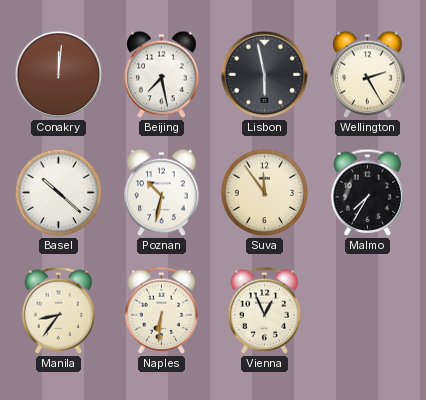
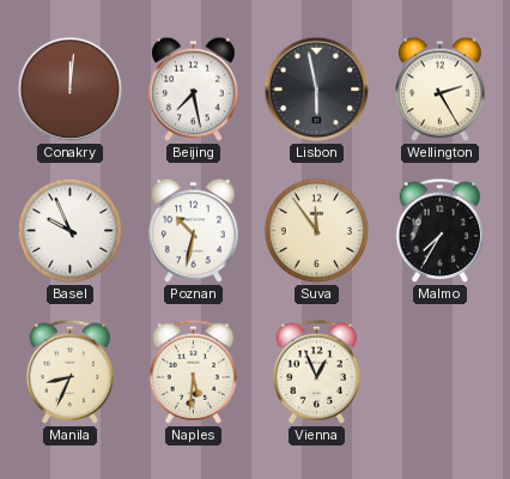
Basel: 10:22 -> 9:56
Manila: 8:36 -> 8:34
Naples: 6:31 -> 5:31
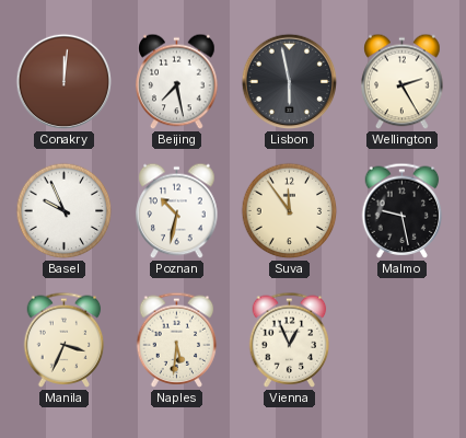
Malmo: 7:35 -> 9:28
Manila: 8:34 -> 3:34
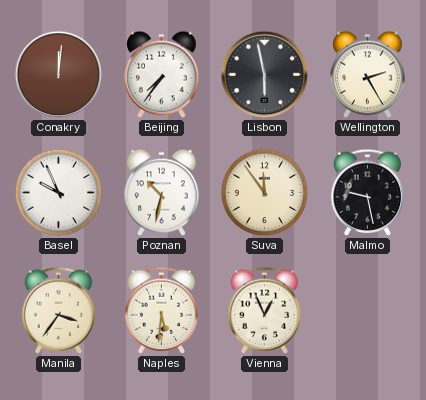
Beijing: 7:28 -> 7:36
Manila: 3:34 -> 3:36
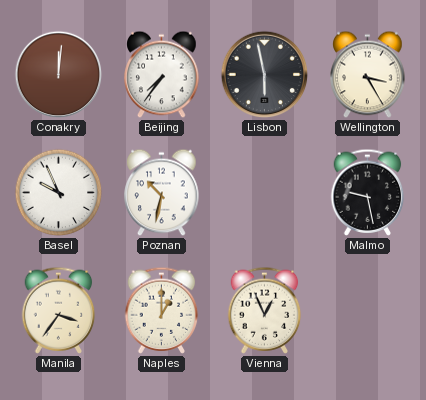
Wellington: 2:25 -> 3:25
Suva: 11:54 -> none
Naples: 5:31 -> 1:00
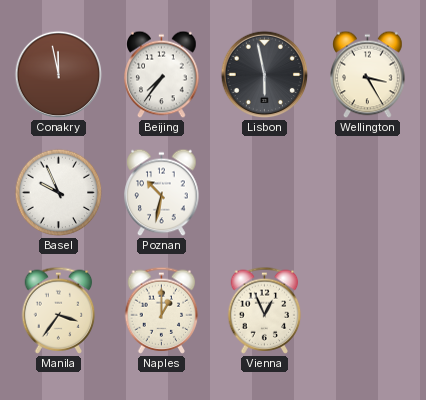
Conakry: 12:01 -> 11:58
Malmo: 9:28 -> none
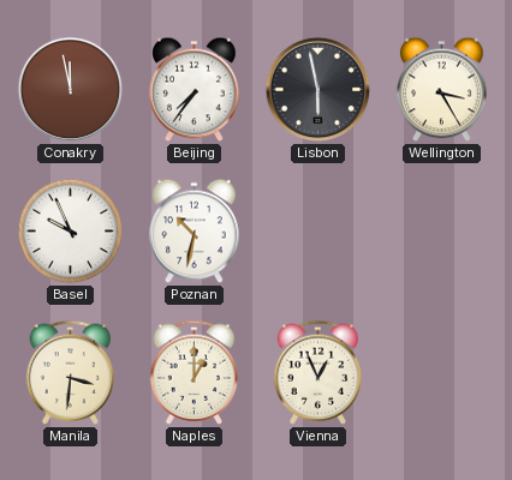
Manila: 3:36 -> 3:31
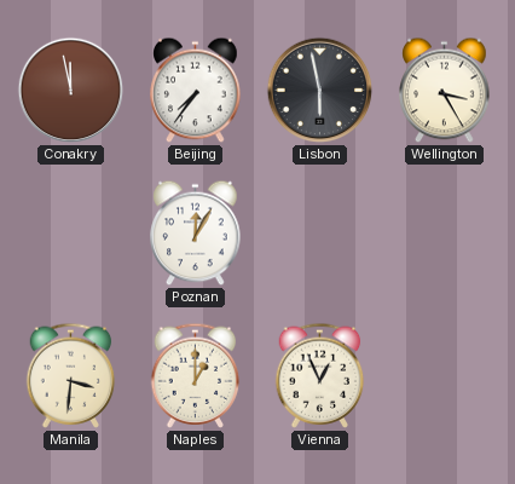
Basel: 9:56 -> none
Poznan: 10:32 -> 12:05
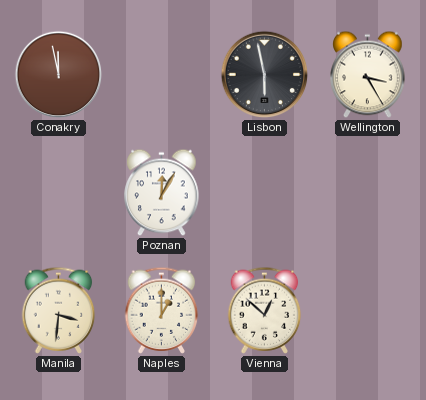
Beijing: 7:36 -> none
Vienna: 12:56 -> 12:52
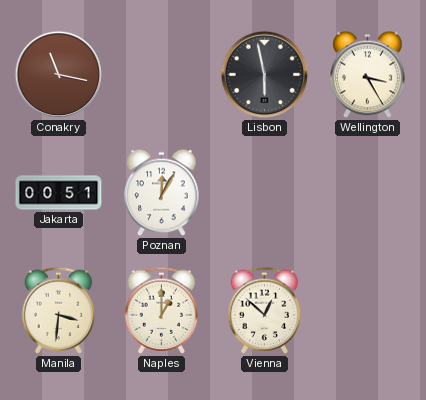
Conakry: 11:58 -> 11:17
Jakarta: none -> 00:51
